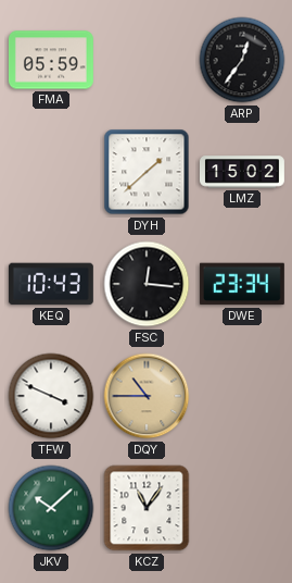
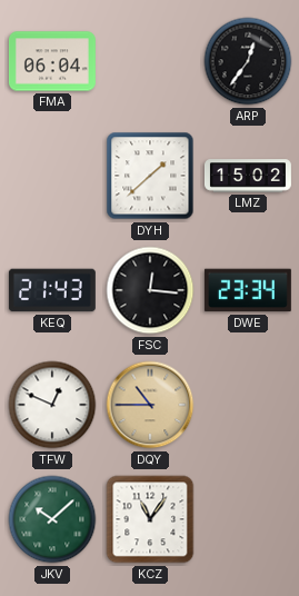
FMA: 05:59 -> 06:04
KEQ: 10:43 -> 21:43
TFW: 3:49 -> 12:49
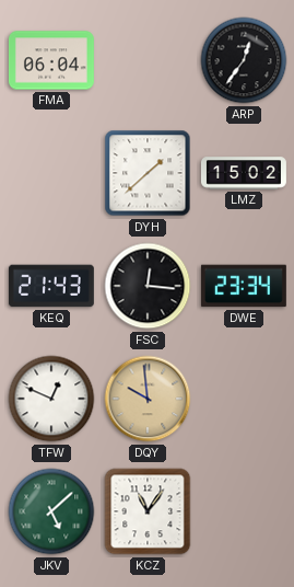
DQY: 10:45 -> 9:59
JKV: 10:08 -> 5:08
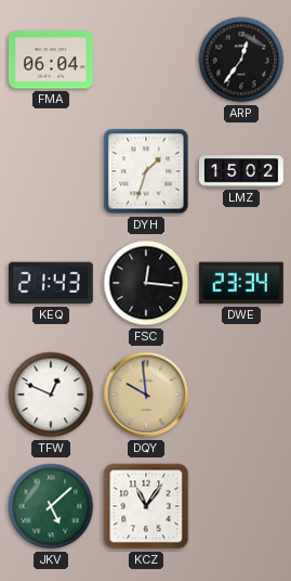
DYH: 1:38 -> 1:33
